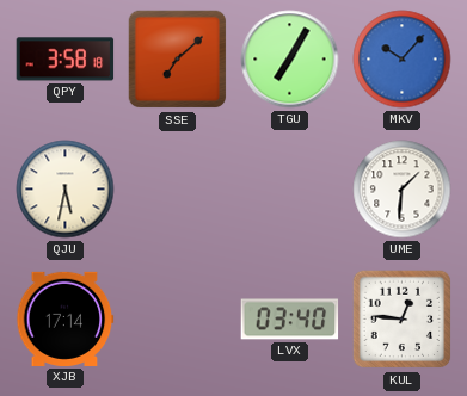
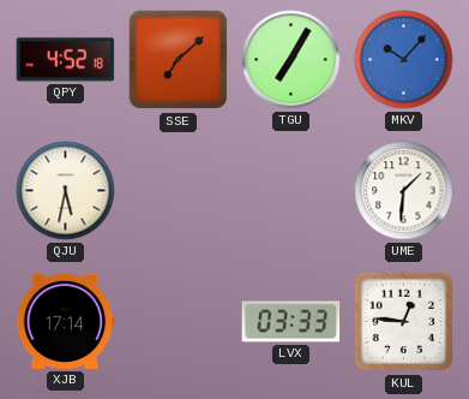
QPY: 3:58 -> 4:52
LVX: 03:40 -> 03:33
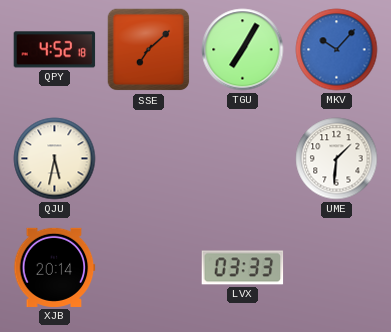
XJB: 17:14 -> 20:14
KUL: 12:46 -> none
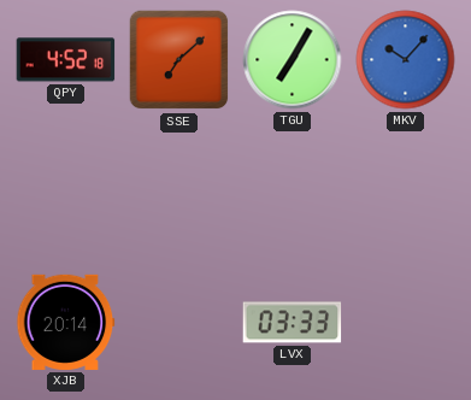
QJU: 5:32 -> none
UME: 1:31 -> none
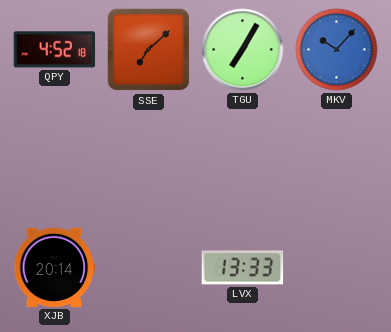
LVX: 03:33 -> 13:33
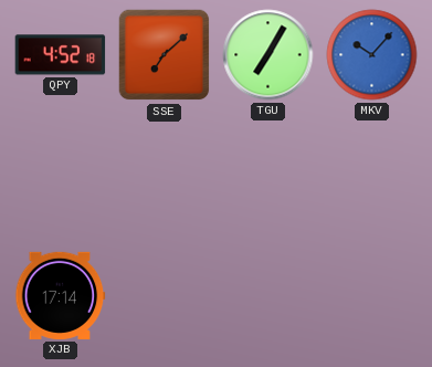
XJB: 20:14 -> 17:14
LVX: 13:33 -> none
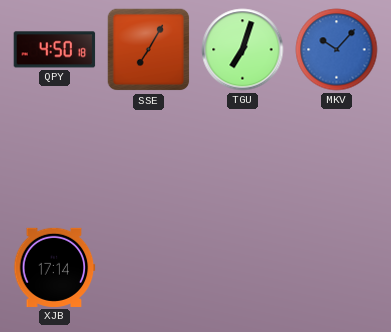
QPY: 4:52 -> 4:50
SSE: 7:08 -> 7:05
TGU: 7:05 -> 7:03
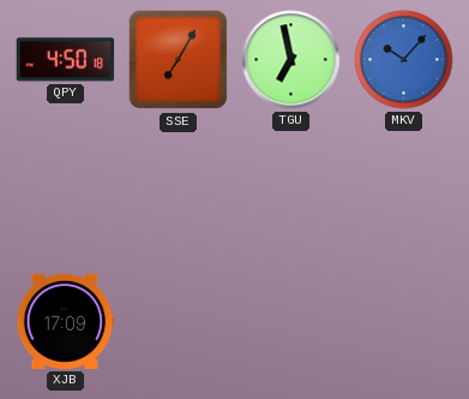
TGU: 7:03 -> 6:58
XJB: 17:14 -> 17:09
